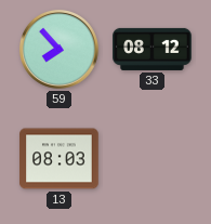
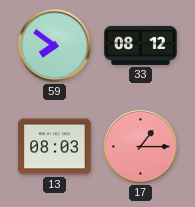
59: 7:53 -> 7:51
17: none -> 1:15
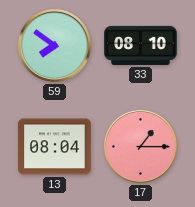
33: 08:12 -> 08:10
13: 08:03 -> 08:04
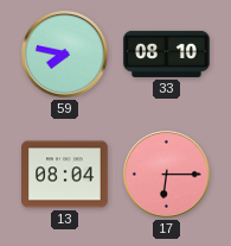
59: 7:51 -> 7:47
17: 1:15 -> 6:15
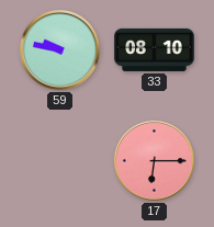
59: 7:47 -> 9:47
13: 08:04 -> none
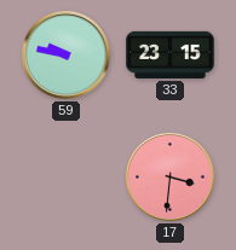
33: 08:10 -> 23:15
17: 6:15 -> 3:31
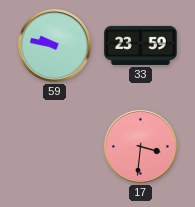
33: 23:15 -> 23:59
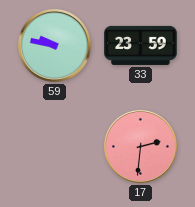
17: 3:31 -> 2:31
